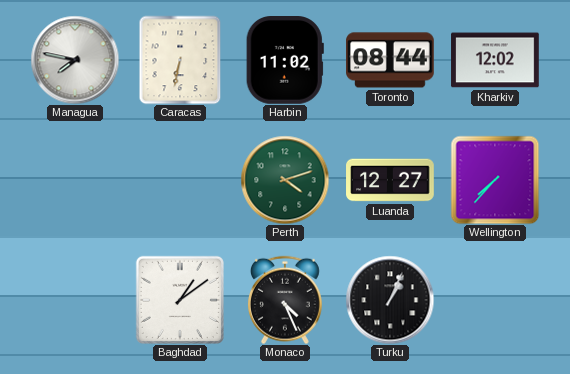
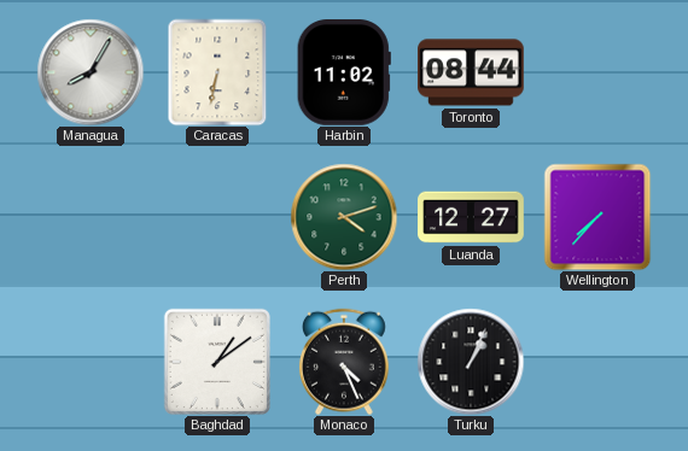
Managua: 7:47 -> 8:05
Kharkiv: 12:02 -> none
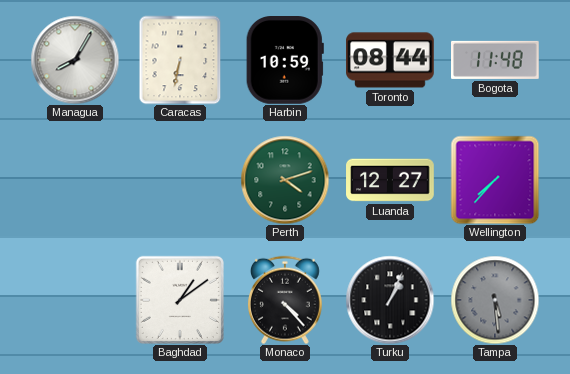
Harbin: 11:02 -> 10:59
Bogota: none -> 11:48
Monaco: 4:26 -> 4:23
Tampa: none -> 5:29
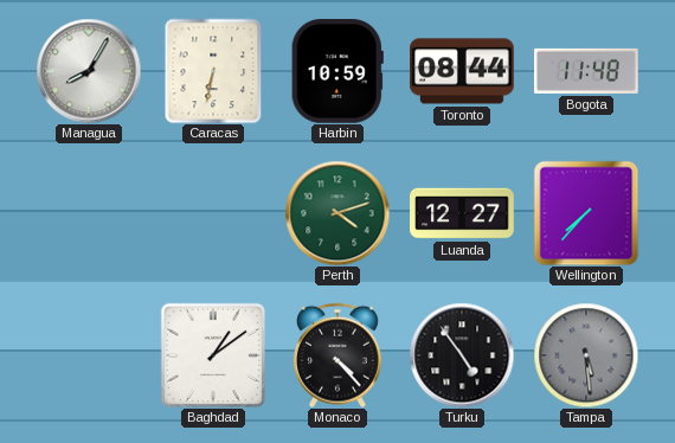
Turku: 1:04 -> 4:54
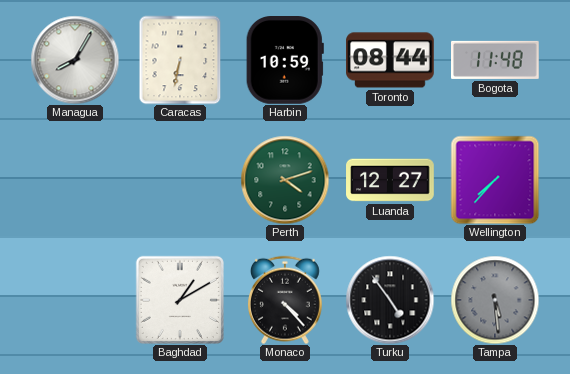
Baghdad: 1:09 -> 1:10
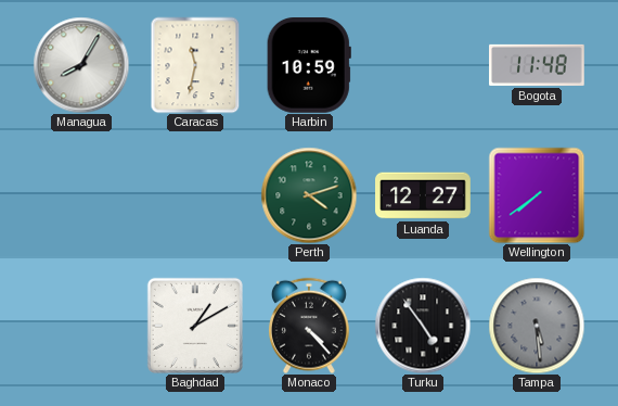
Caracas: 6:32 -> 11:32
Toronto: 08:44 -> none
Wellington: 7:37 -> 7:39
